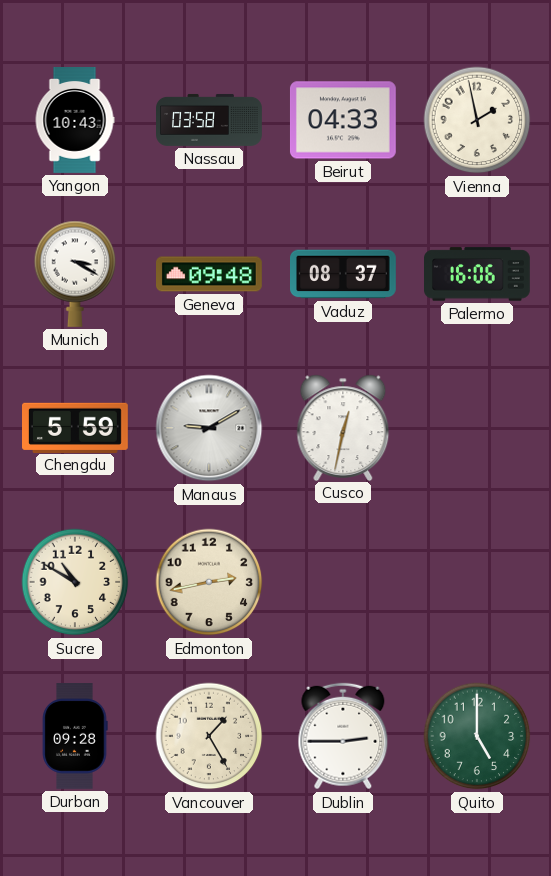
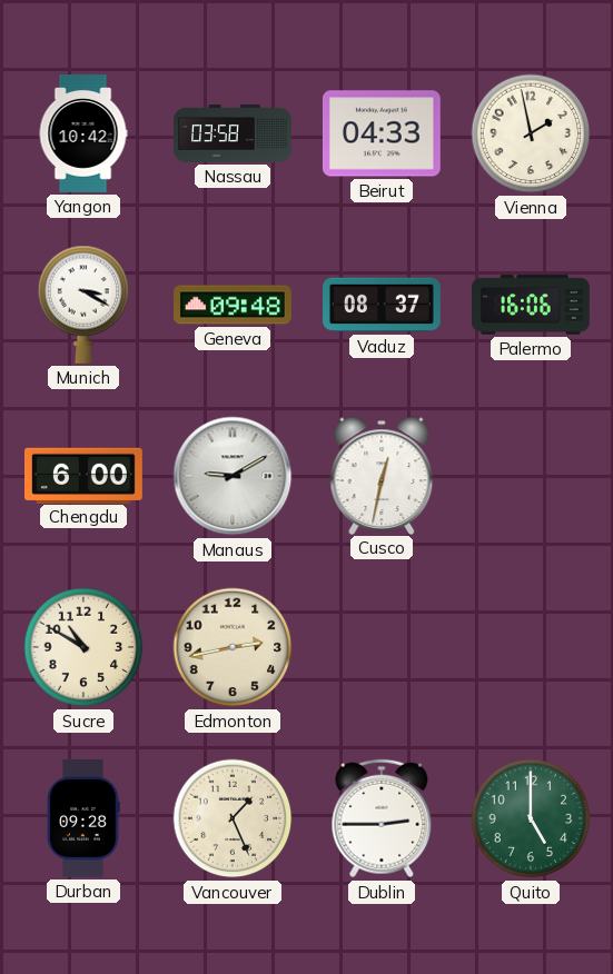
Yangon: 10:43 -> 10:42
Chengdu: 5:59 -> 6:00
Vancouver: 1:25 -> 1:26
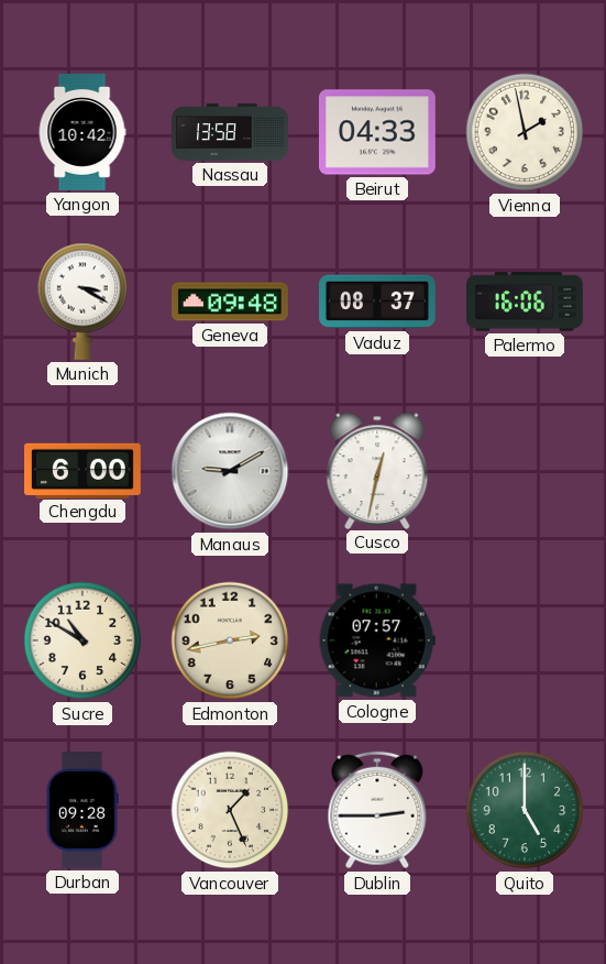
Nassau: 03:58 -> 13:58
Cologne: none -> 07:57
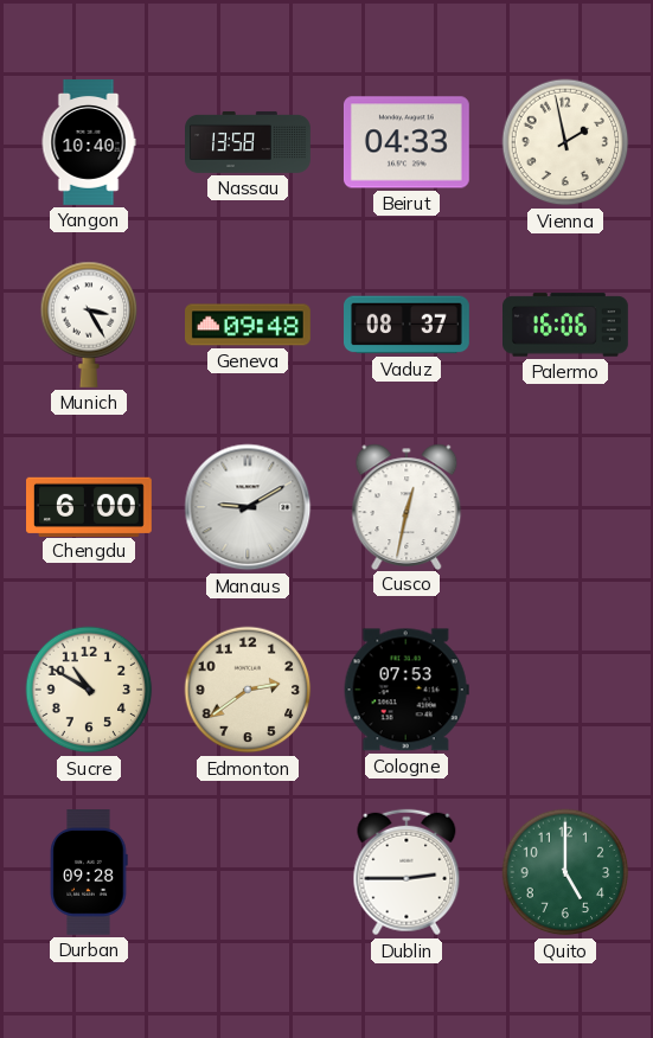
Yangon: 10:42 -> 10:40
Munich: 3:20 -> 3:25
Edmonton: 2:43 -> 2:39
Cologne: 07:57 -> 07:53
Vancouver: 1:26 -> none
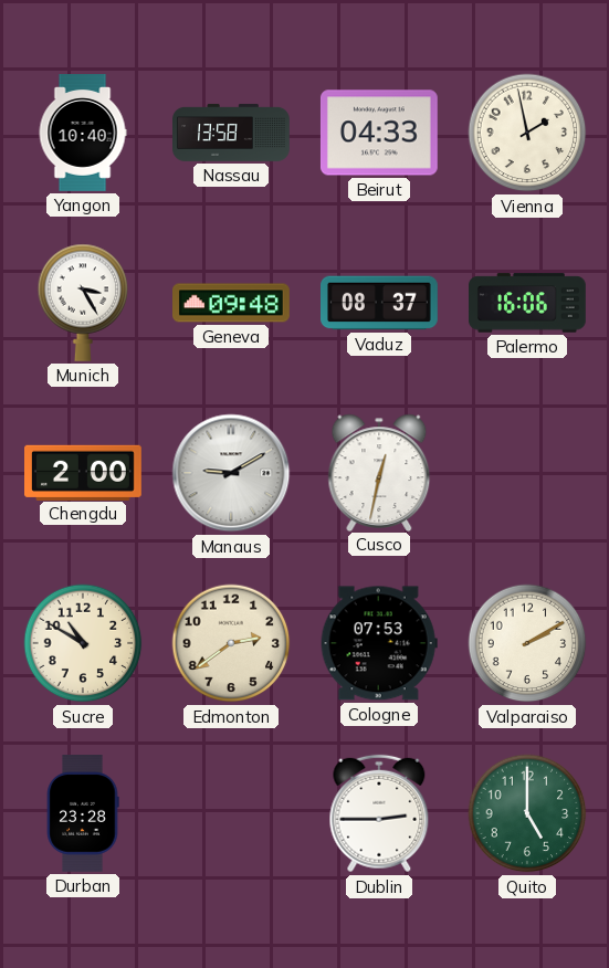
Chengdu: 6:00 -> 2:00
Valparaiso: none -> 2:10
Durban: 09:28 -> 23:28
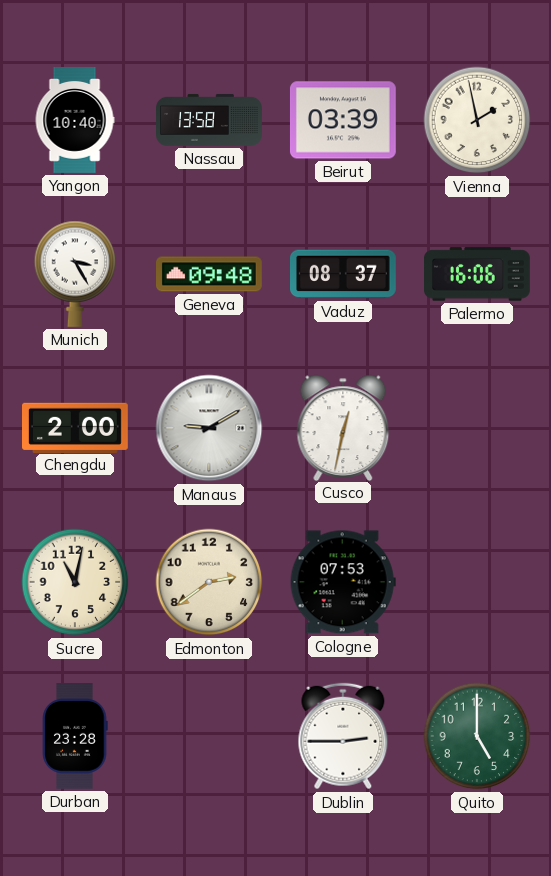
Beirut: 04:33 -> 03:39
Sucre: 10:50 -> 11:02
Valparaiso: 2:10 -> none
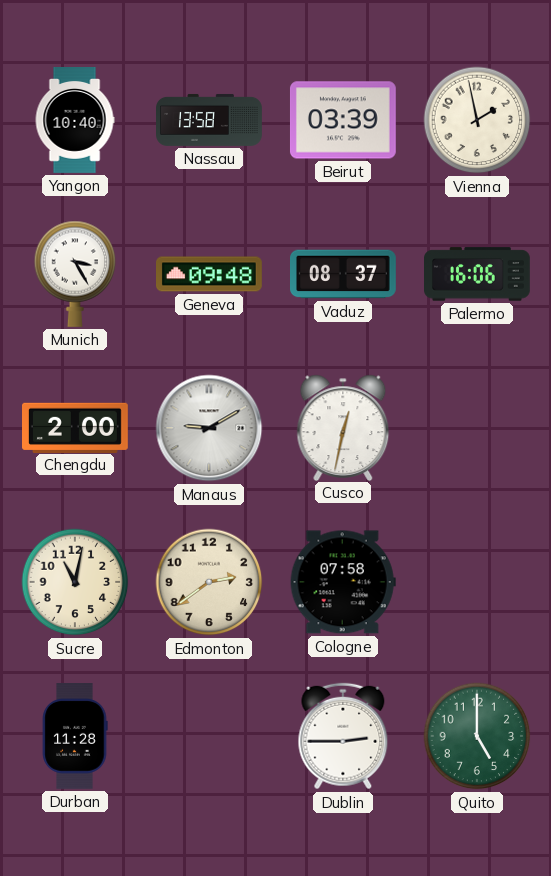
Cologne: 07:53 -> 07:58
Durban: 23:28 -> 11:28
